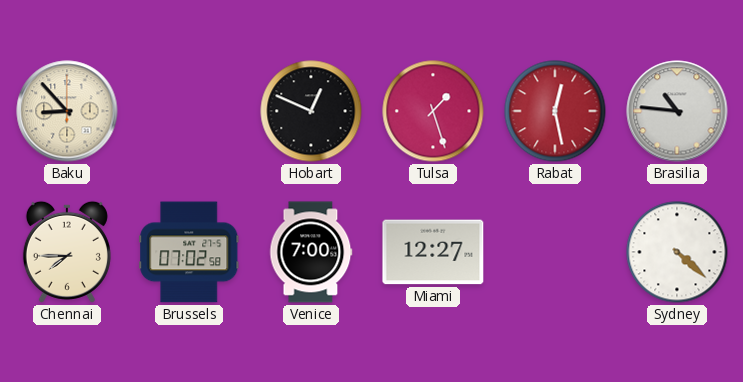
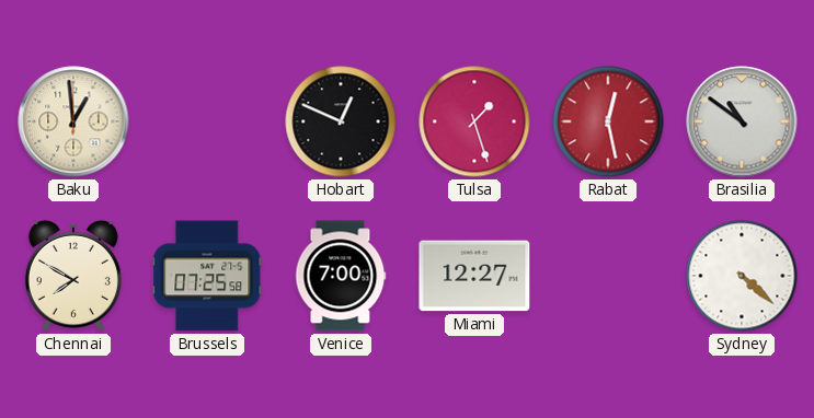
Baku: 8:53 -> 12:59
Brasilia: 10:46 -> 10:51
Chennai: 7:45 -> 7:50
Brussels: 07:02 -> 07:25
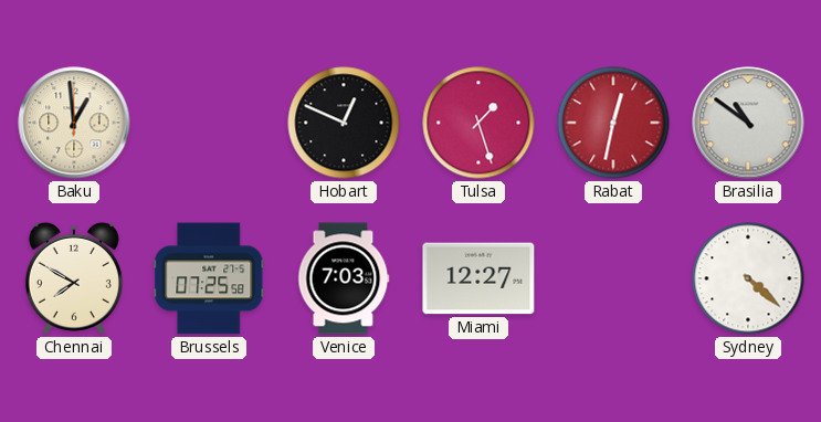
Rabat: 12:28 -> 12:32
Venice: 7:00 -> 7:03
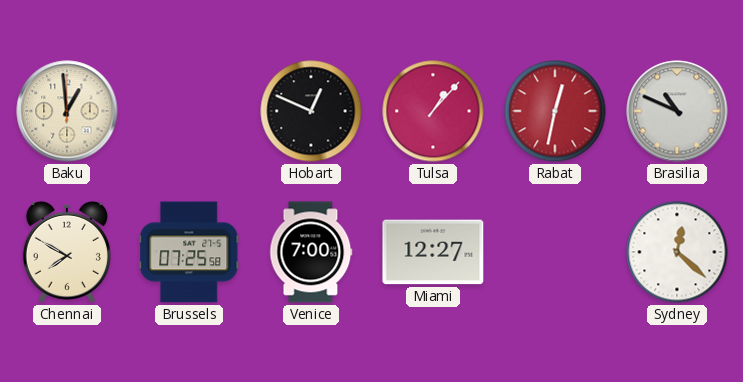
Tulsa: 1:27 -> 1:07
Brasilia: 10:51 -> 10:49
Venice: 7:03 -> 7:00
Sydney: 4:22 -> 12:22
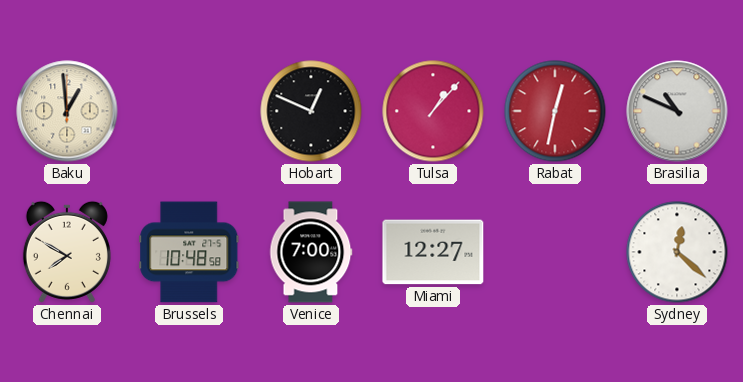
Brussels: 07:25 -> 10:48
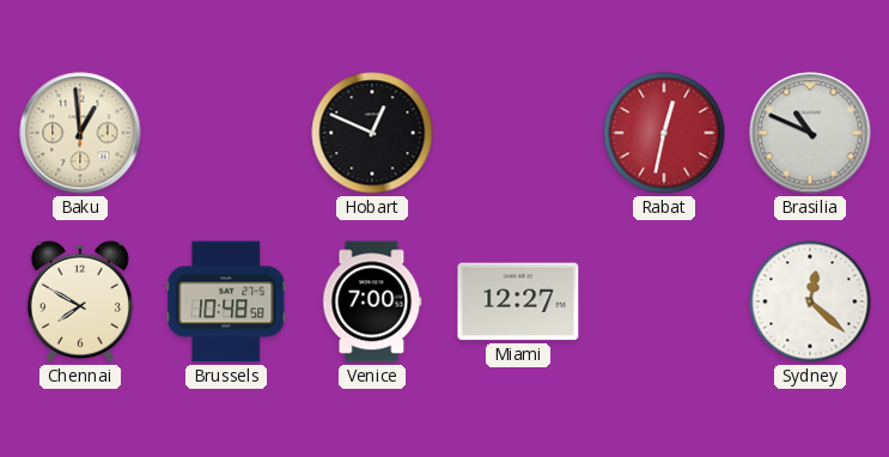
Tulsa: 1:07 -> none
